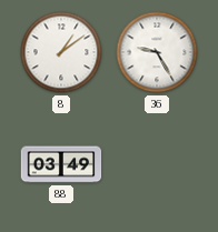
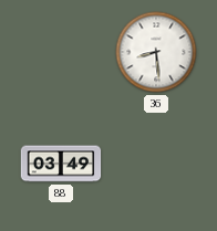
8: 1:09 -> none
36: 9:25 -> 8:29
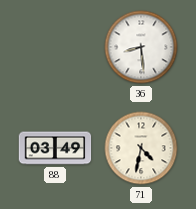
71: none -> 4:32
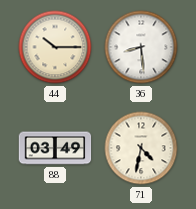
44: none -> 10:15
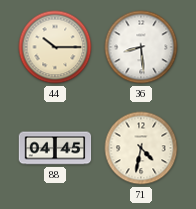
88: 03:49 -> 04:45
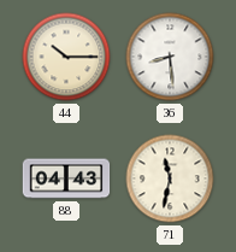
88: 04:45 -> 04:43
71: 4:32 -> 11:32
